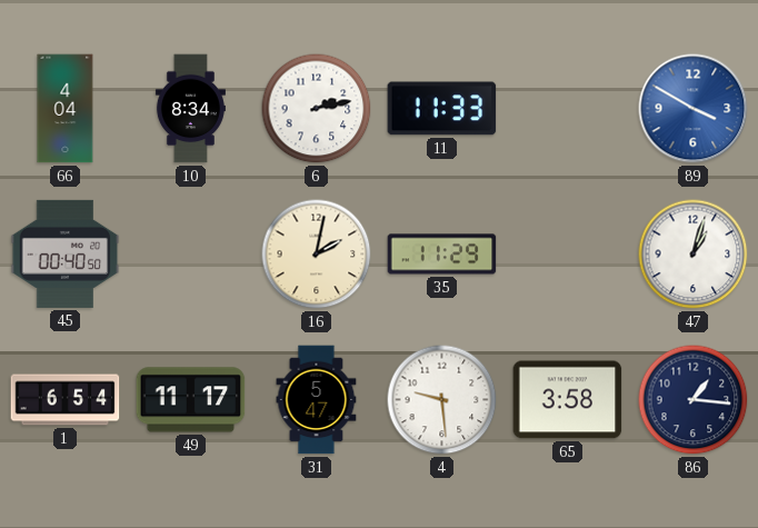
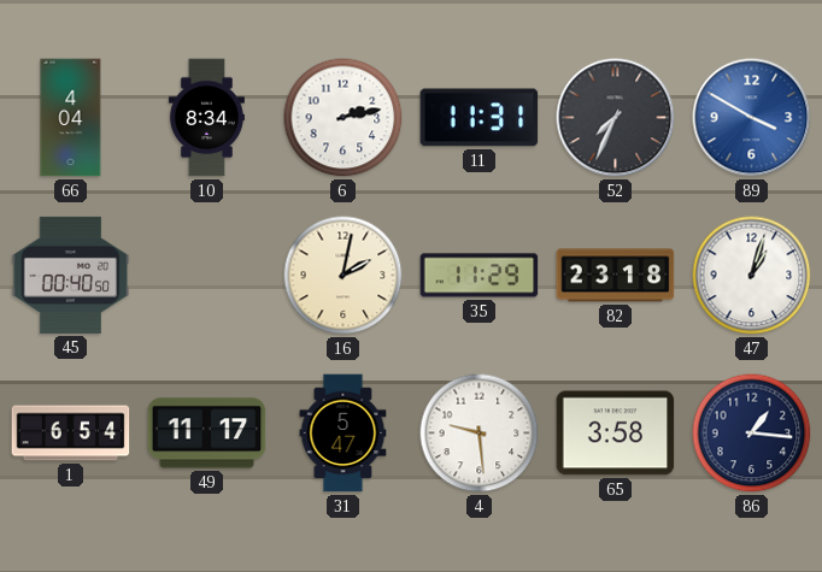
11: 11:33 -> 11:31
52: none -> 7:34
82: none -> 23:18
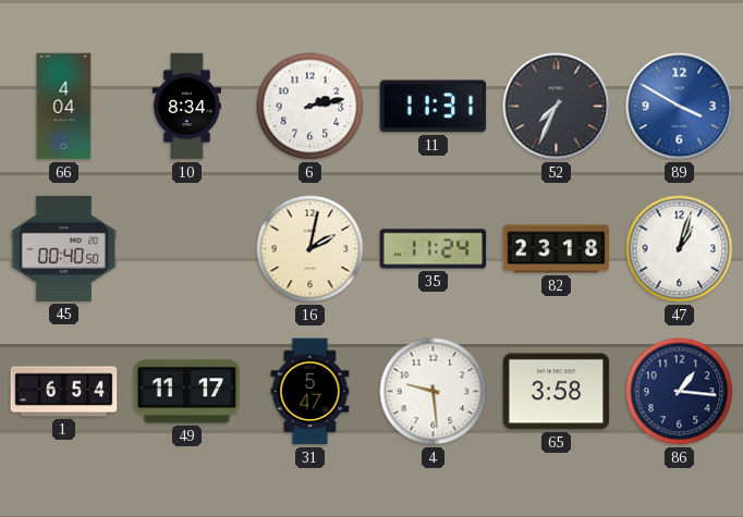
35: 11:29 -> 11:24
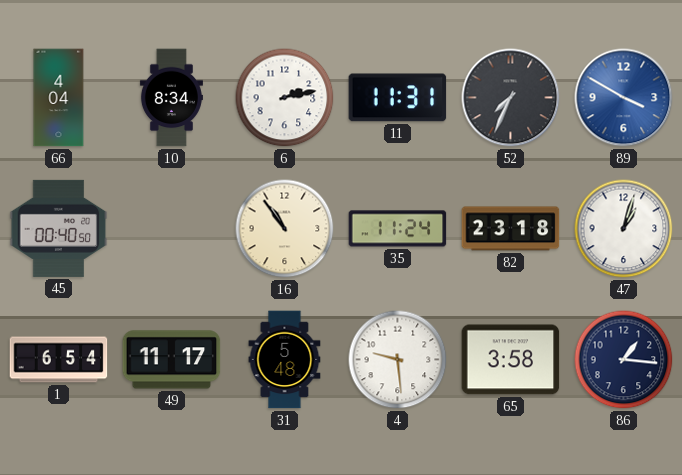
16: 2:02 -> 10:54
31: 5:47 -> 5:48
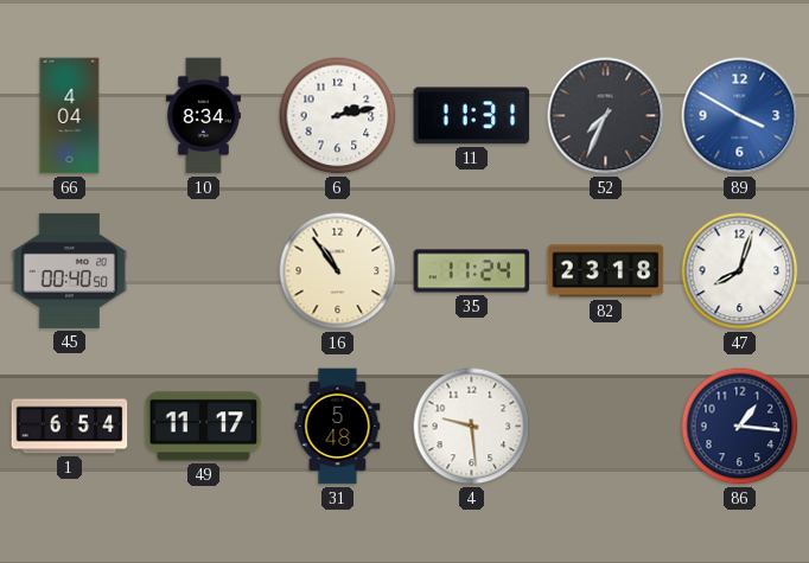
47: 1:03 -> 8:03
65: 3:58 -> none
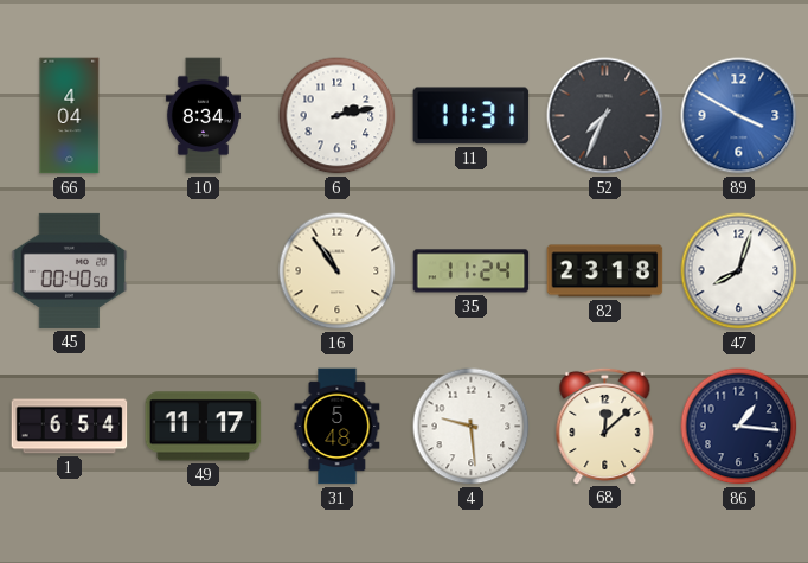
68: none -> 12:08
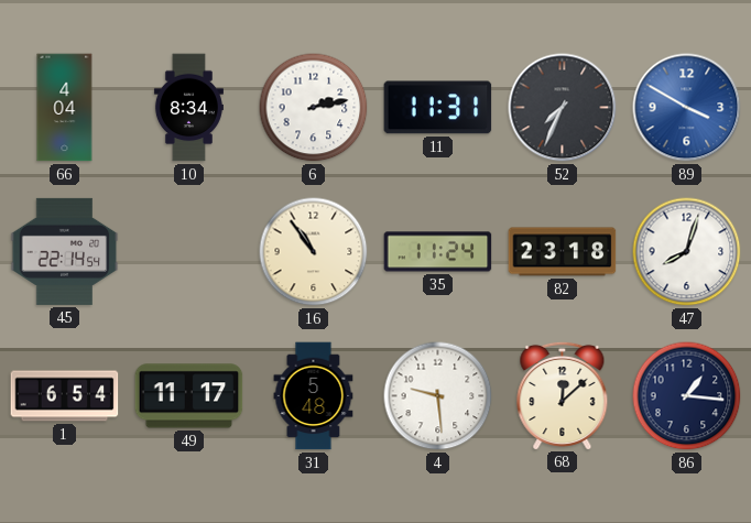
45: 00:40 -> 22:14
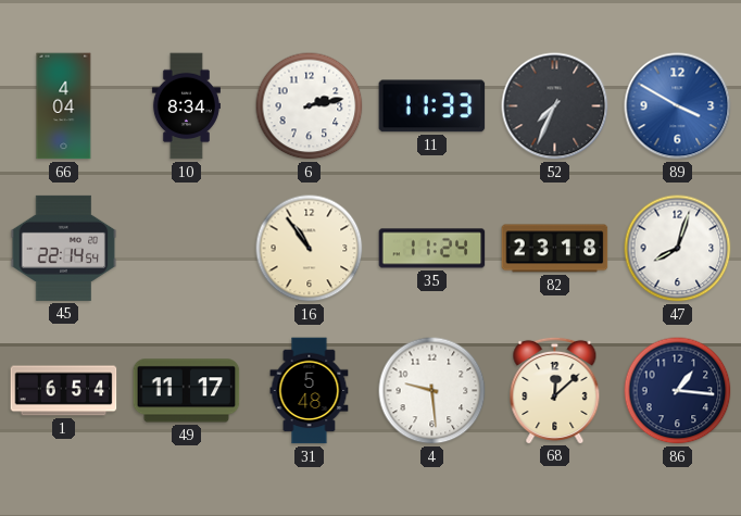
11: 11:31 -> 11:33
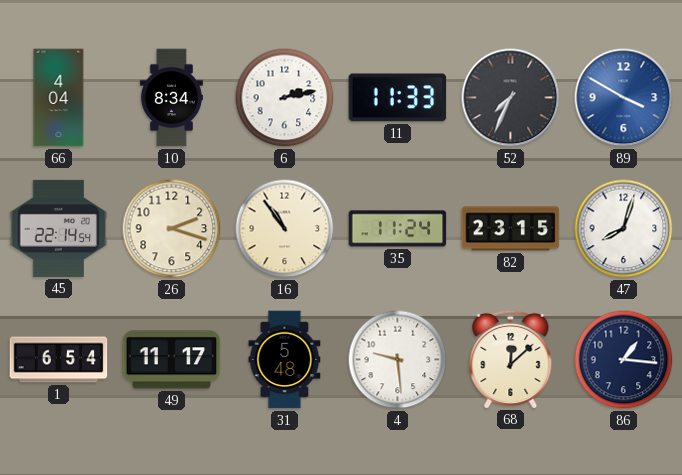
26: none -> 2:18
82: 23:18 -> 23:15
